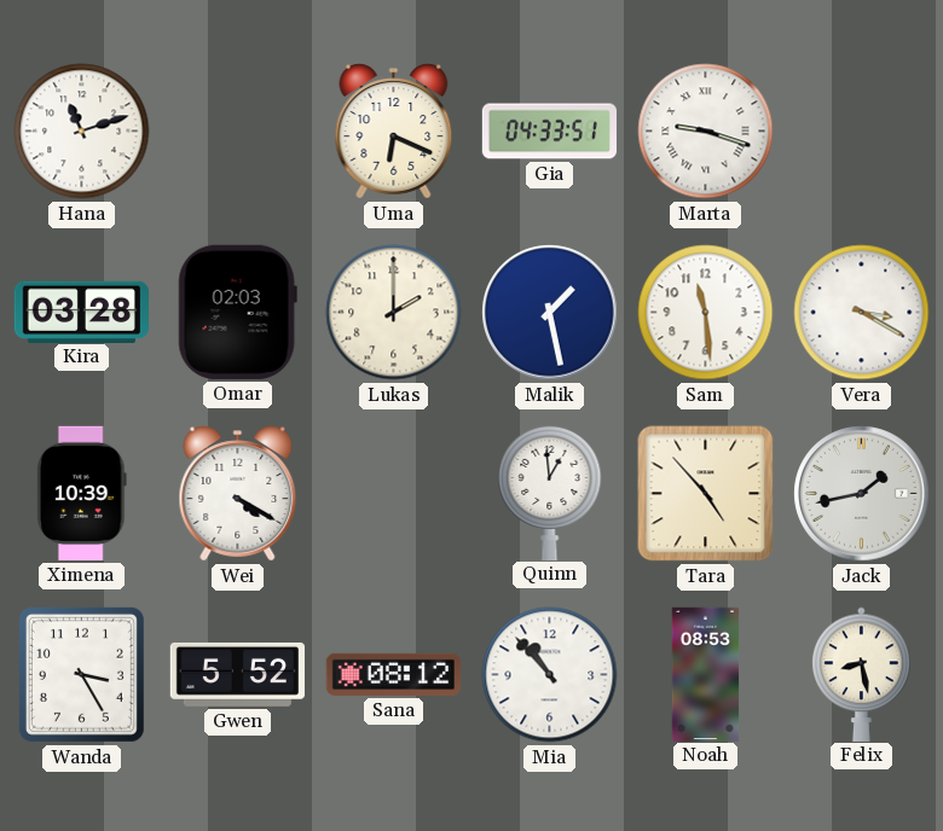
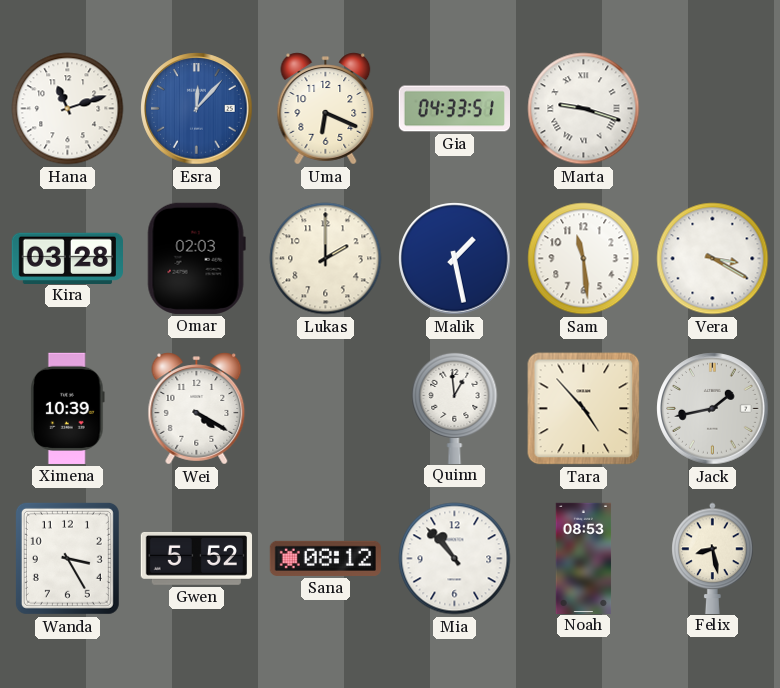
Esra: none -> 12:07
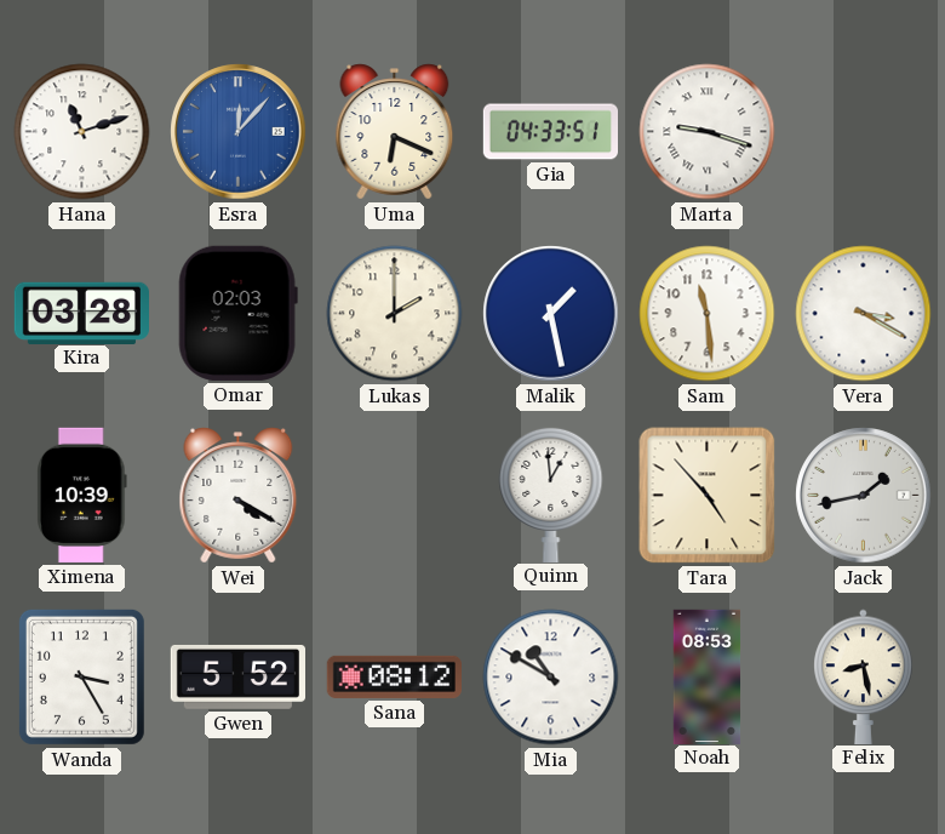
Mia: 10:53 -> 10:50
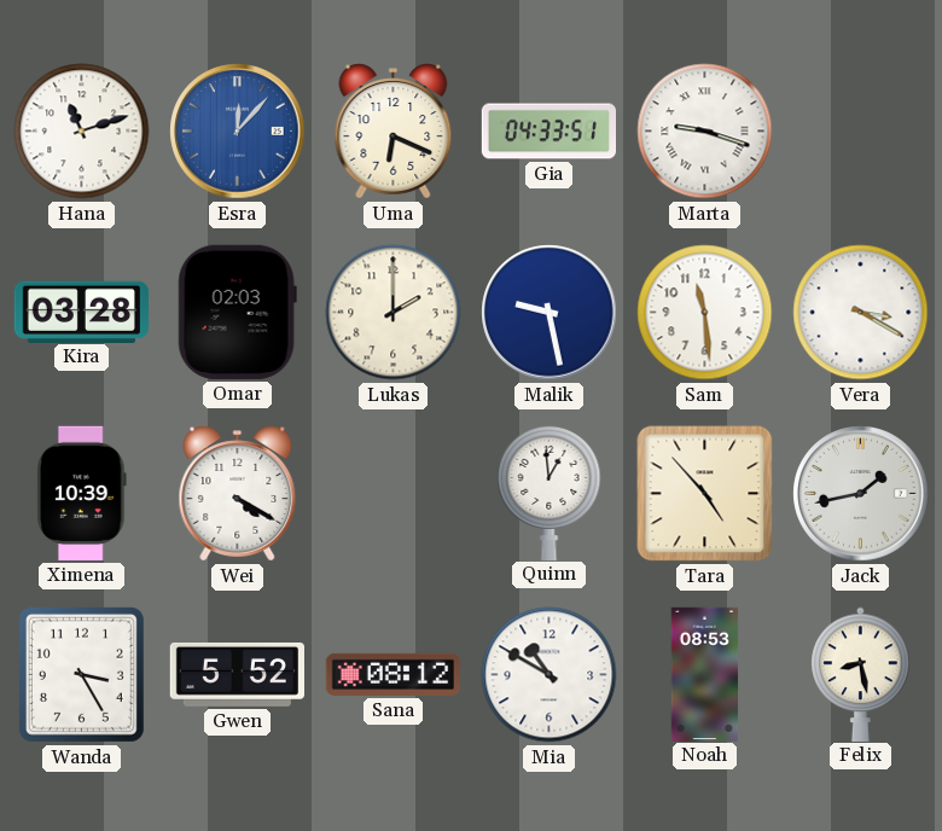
Malik: 1:28 -> 9:28
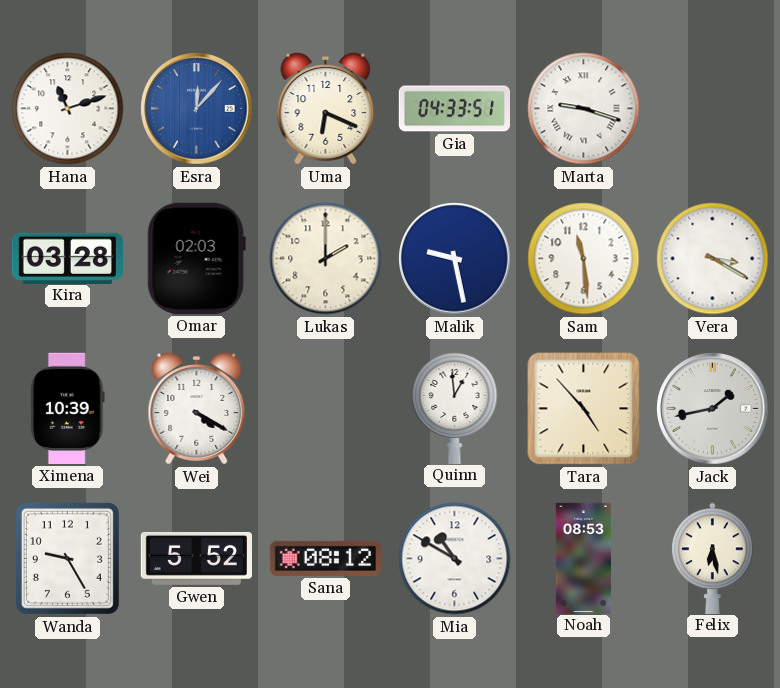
Wanda: 3:25 -> 9:25
Felix: 8:28 -> 6:28
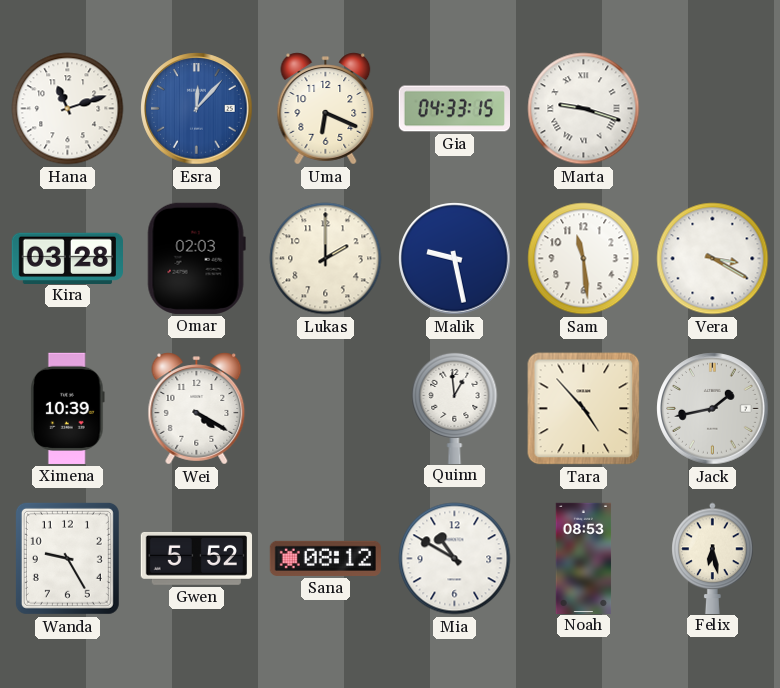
Gia: 04:33:51 -> 04:33:15
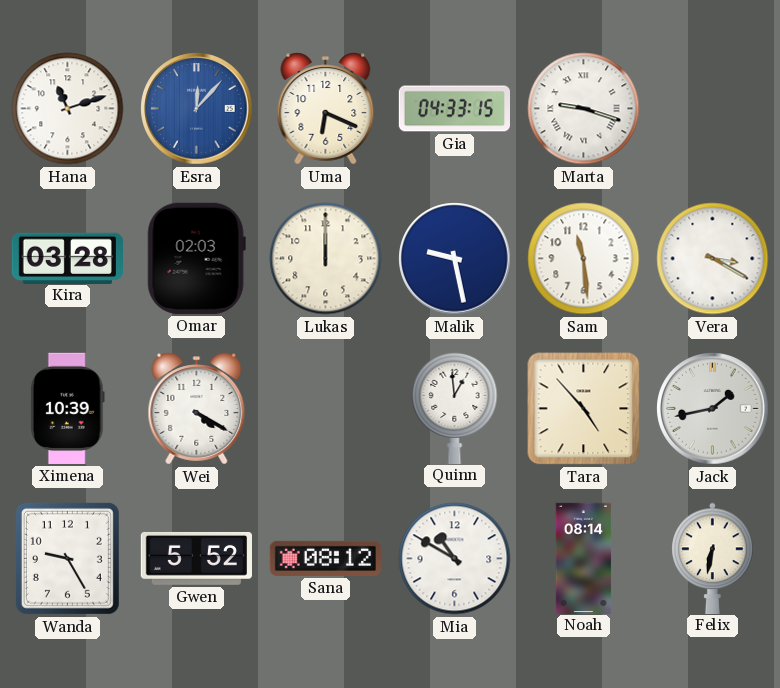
Lukas: 2:00 -> 12:00
Noah: 08:53 -> 08:14
Felix: 6:28 -> 6:32
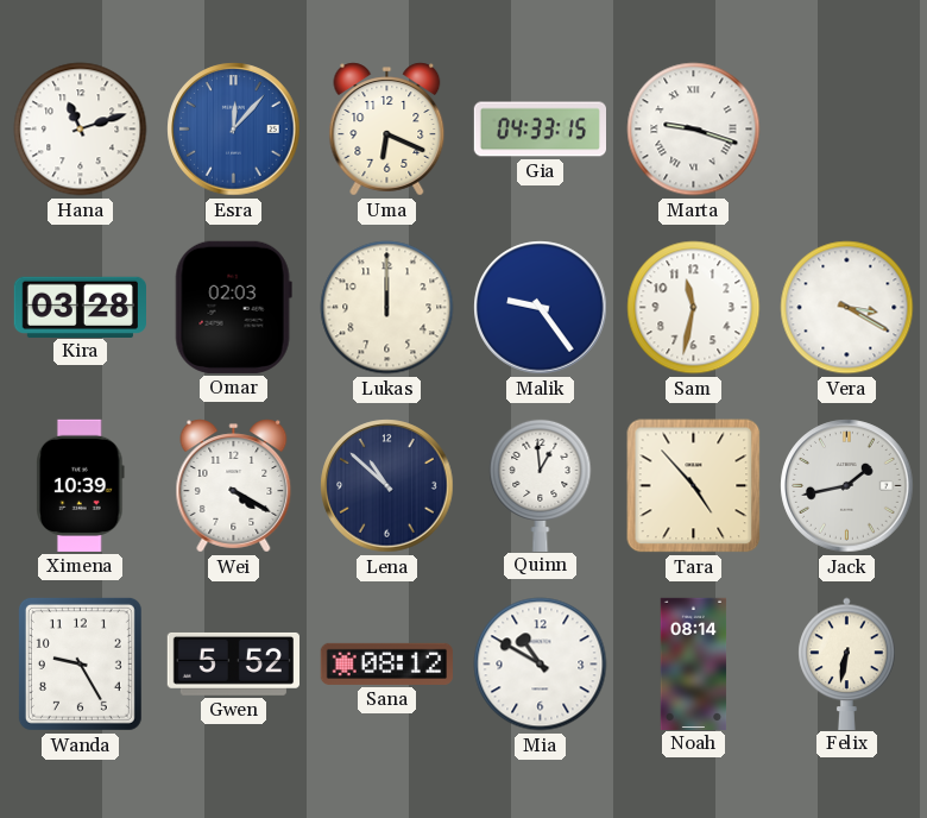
Malik: 9:28 -> 9:24
Sam: 11:29 -> 11:32
Lena: none -> 10:52
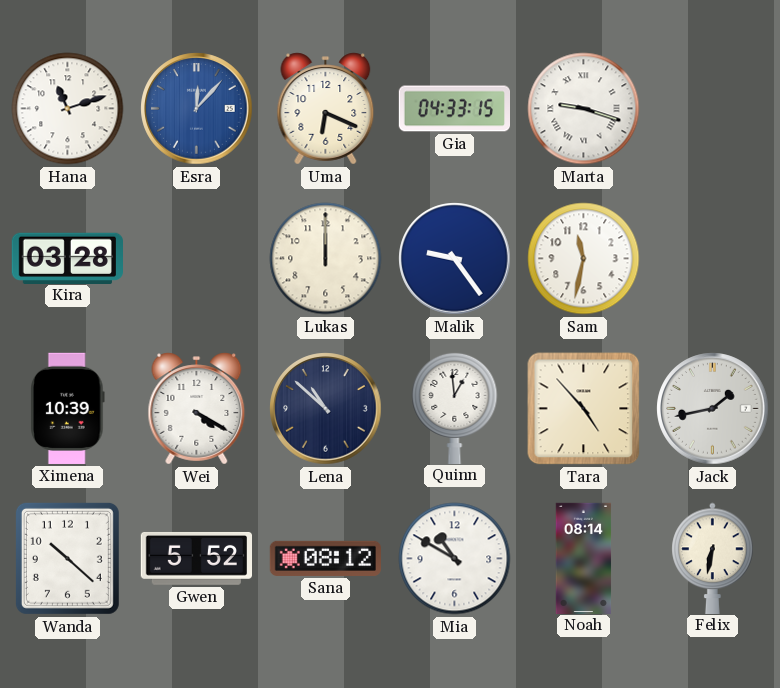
Omar: 02:03 -> none
Vera: 3:20 -> none
Wanda: 9:25 -> 10:22
